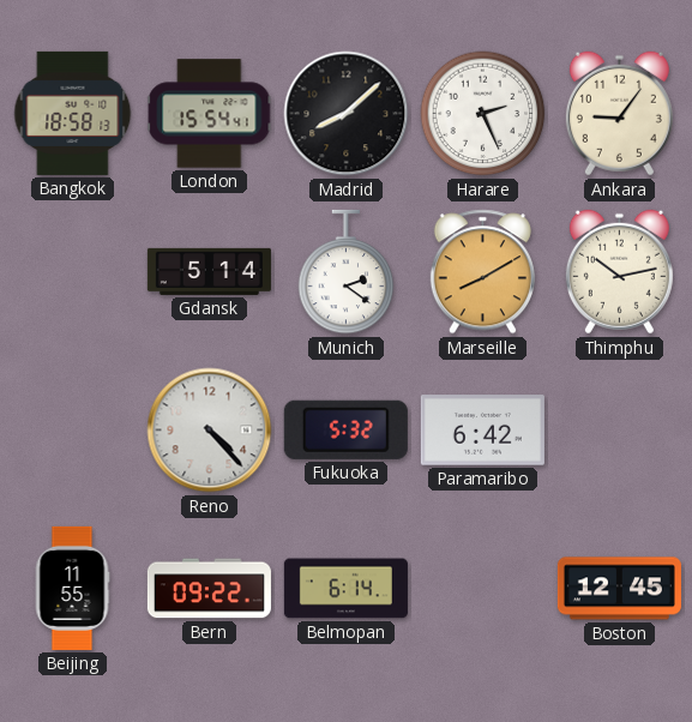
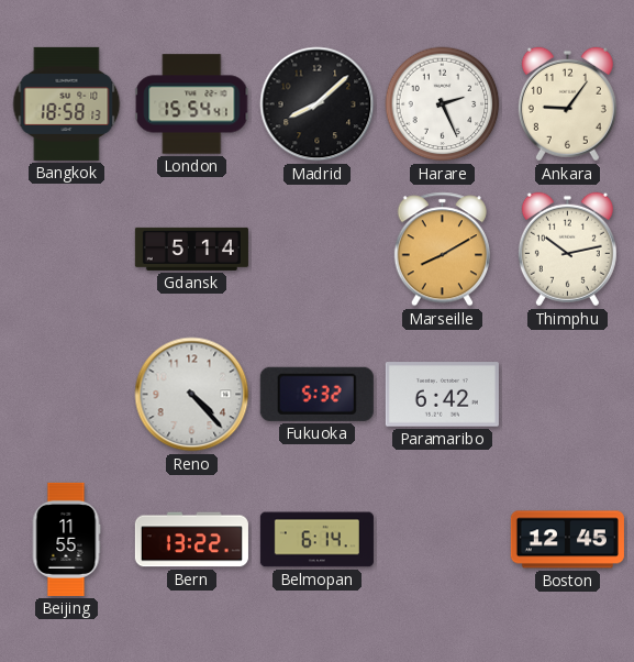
Munich: 2:21 -> none
Bern: 09:22 -> 13:22
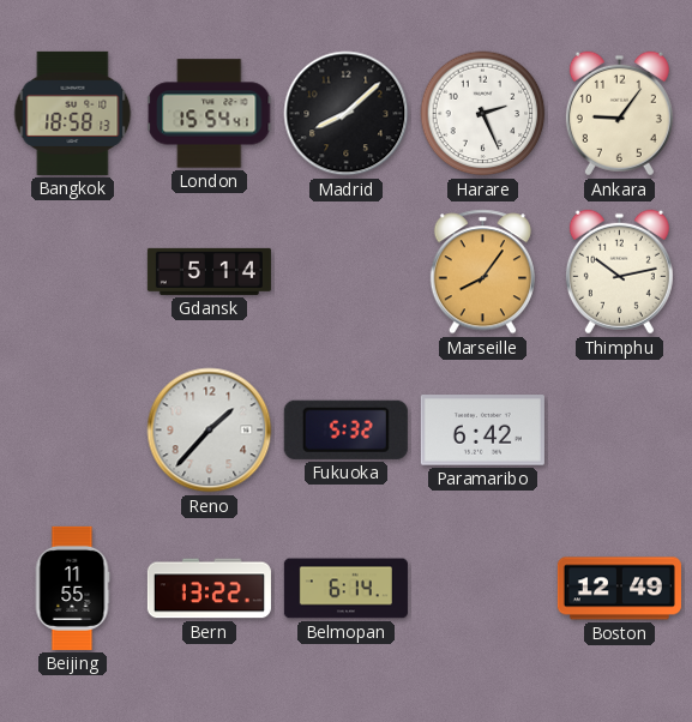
Marseille: 8:10 -> 8:06
Reno: 4:23 -> 1:37
Boston: 12:45 -> 12:49
